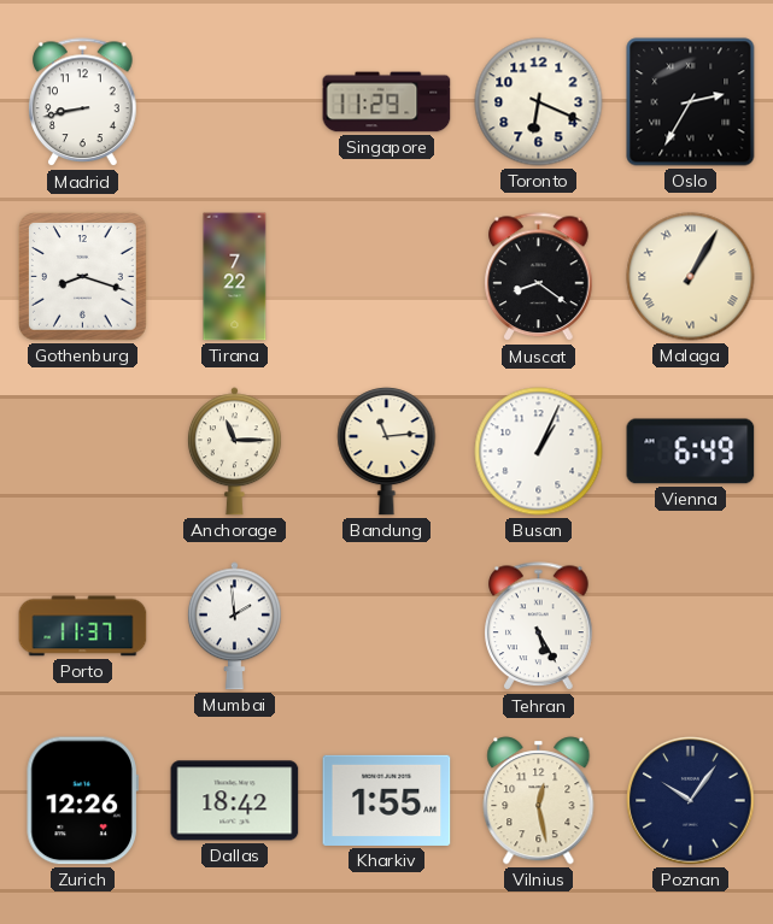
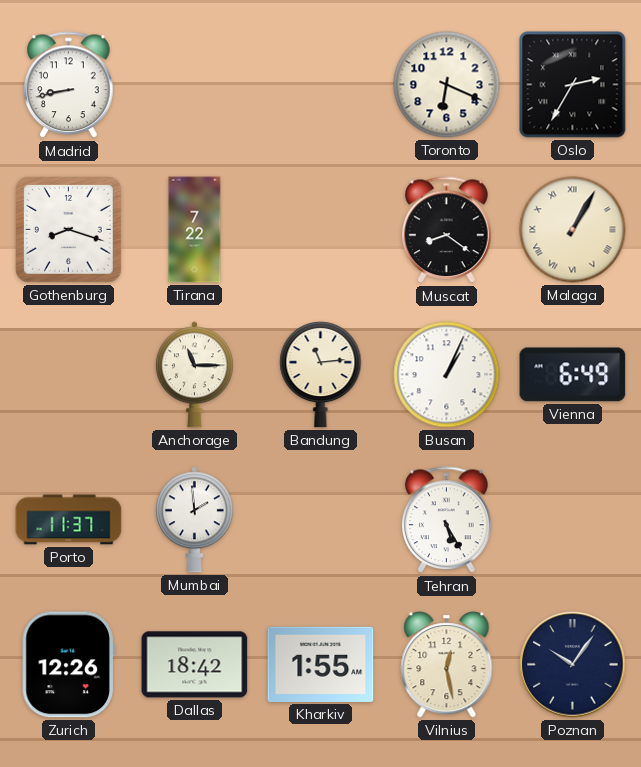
Singapore: 11:29 -> none
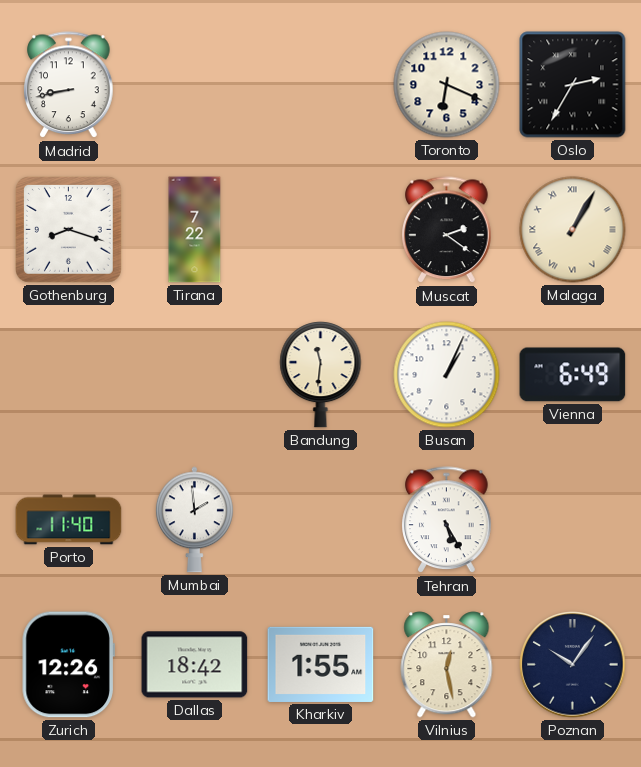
Muscat: 8:21 -> 2:21
Anchorage: 11:15 -> none
Bandung: 11:14 -> 11:31
Porto: 11:37 -> 11:40
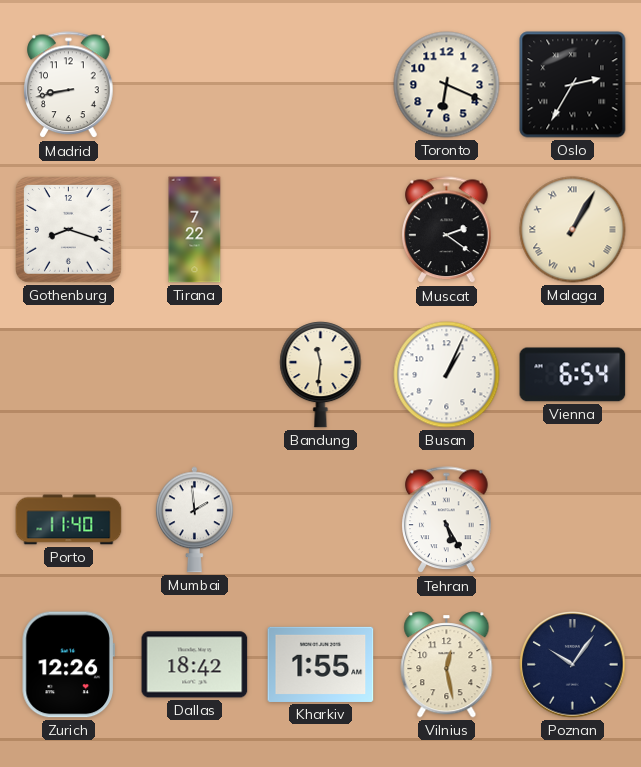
Vienna: 6:49 -> 6:54
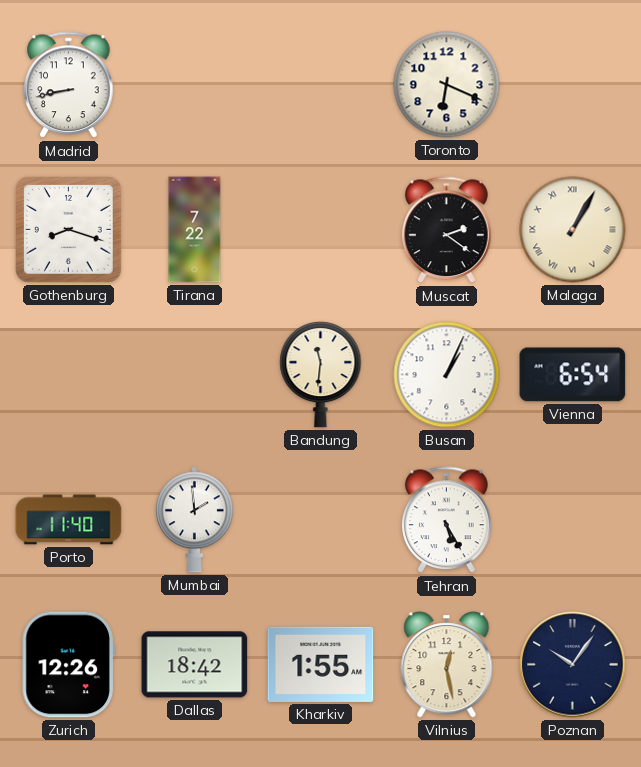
Oslo: 2:35 -> none
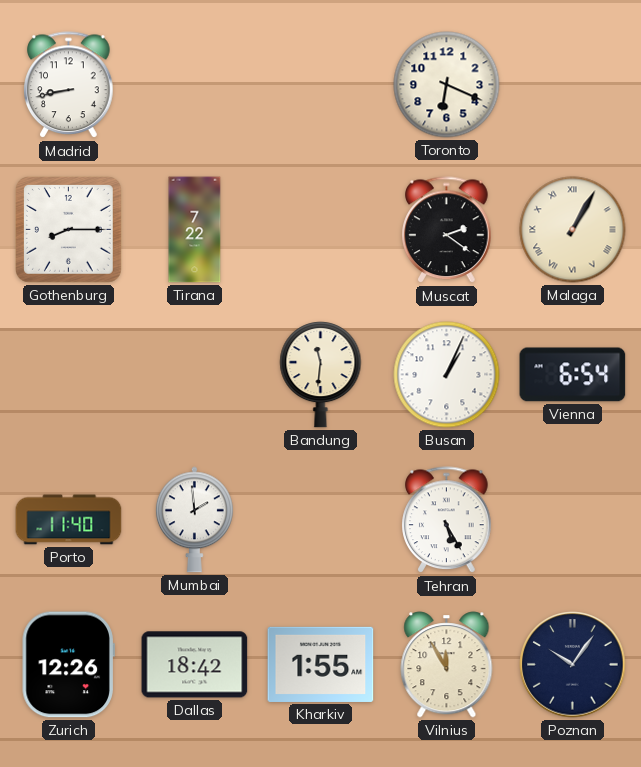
Gothenburg: 8:18 -> 8:15
Vilnius: 12:28 -> 11:55
